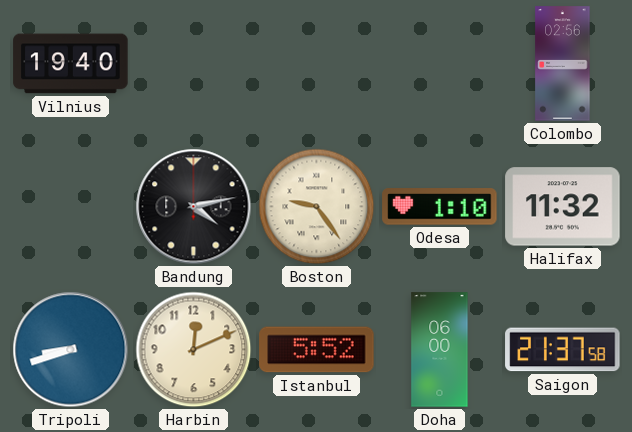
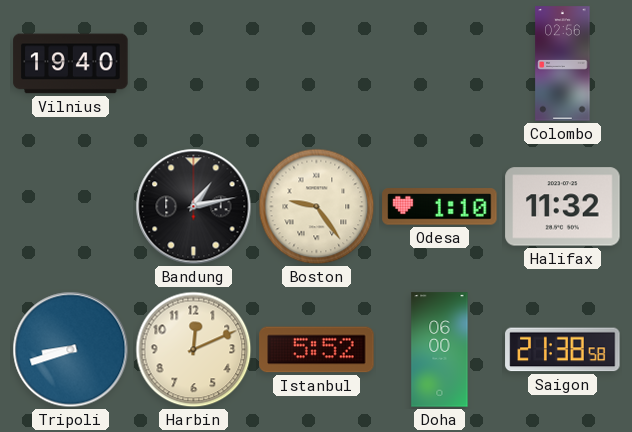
Bandung: 4:13 -> 1:13
Saigon: 21:37 -> 21:38
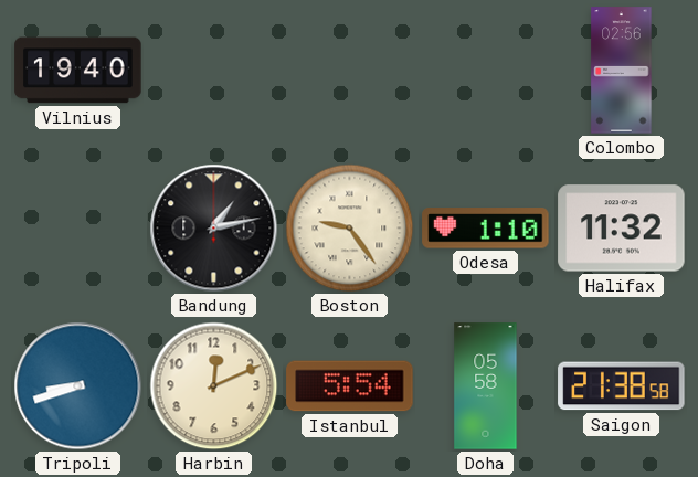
Istanbul: 5:52 -> 5:54
Doha: 06:00 -> 05:58
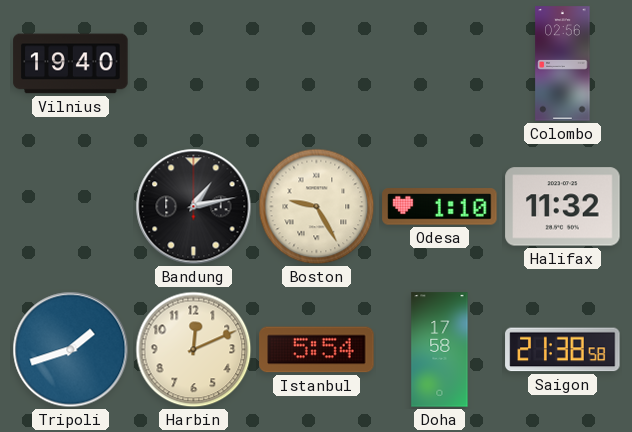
Boston: 9:24 -> 9:25
Tripoli: 8:42 -> 1:42
Doha: 05:58 -> 17:58
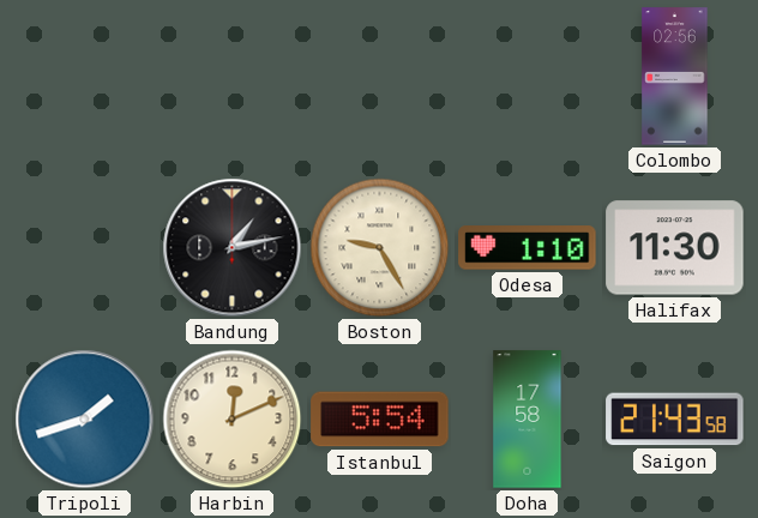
Vilnius: 19:40 -> none
Halifax: 11:32 -> 11:30
Saigon: 21:38 -> 21:43
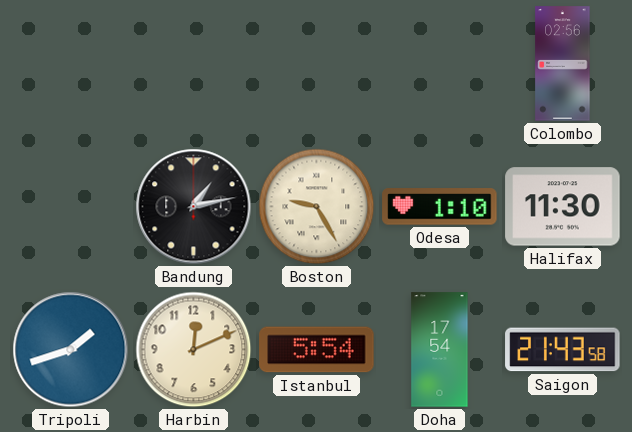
Doha: 17:58 -> 17:54
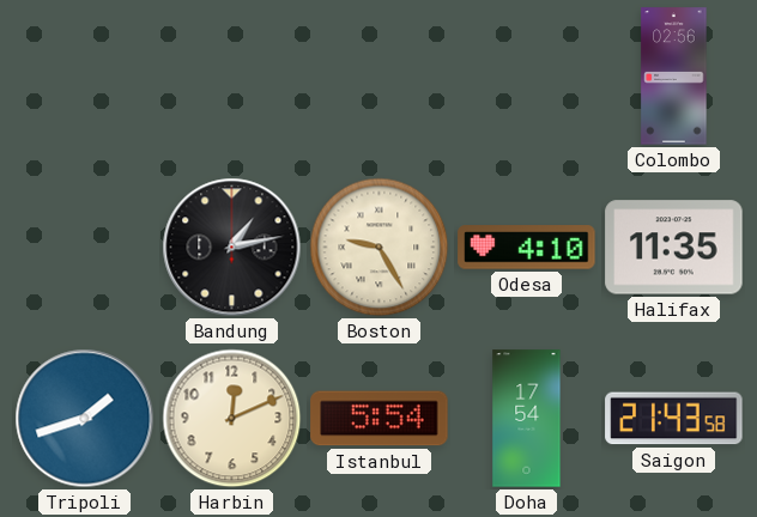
Odesa: 1:10 -> 4:10
Halifax: 11:30 -> 11:35
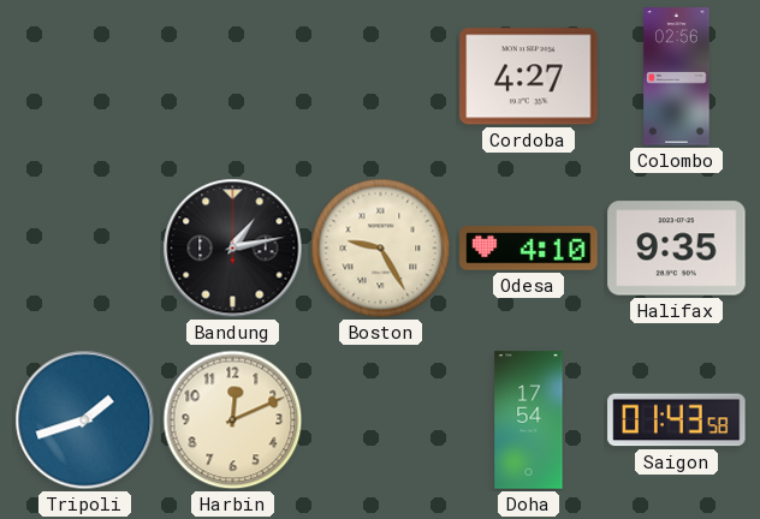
Cordoba: none -> 4:27
Halifax: 11:35 -> 9:35
Istanbul: 5:54 -> none
Saigon: 21:43 -> 01:43
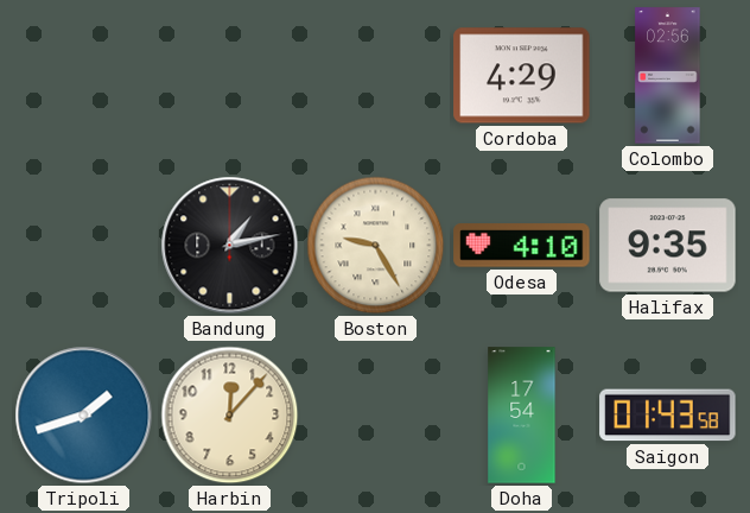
Cordoba: 4:27 -> 4:29
Harbin: 12:11 -> 12:07
